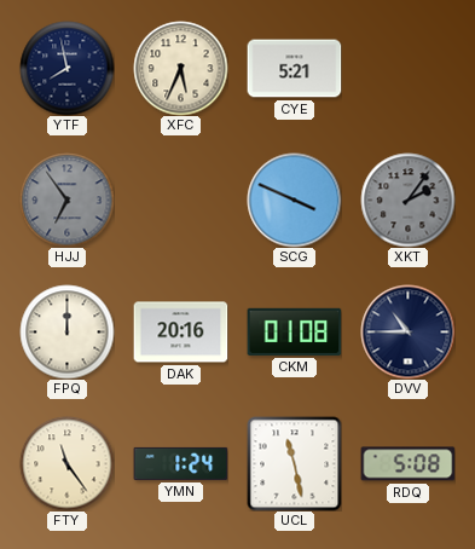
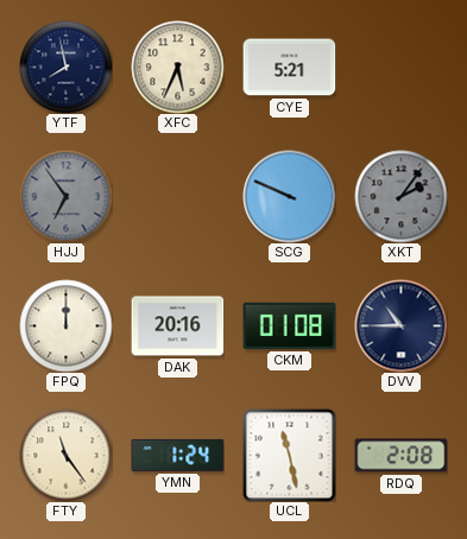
SCG: 3:49 -> 9:49
RDQ: 5:08 -> 2:08
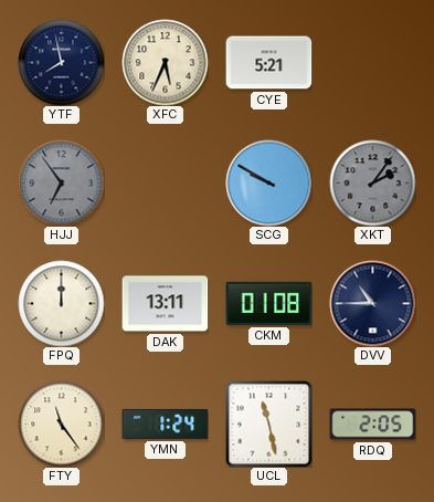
SCG: 9:49 -> 9:50
DAK: 20:16 -> 13:11
RDQ: 2:08 -> 2:05
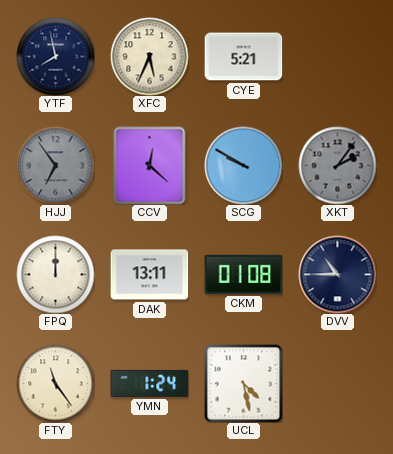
CCV: none -> 12:22
UCL: 11:28 -> 4:28
RDQ: 2:05 -> none
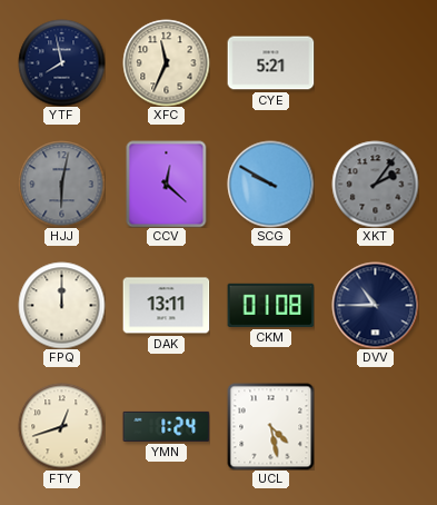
XFC: 5:34 -> 11:34
HJJ: 6:54 -> 6:02
FTY: 11:24 -> 12:42
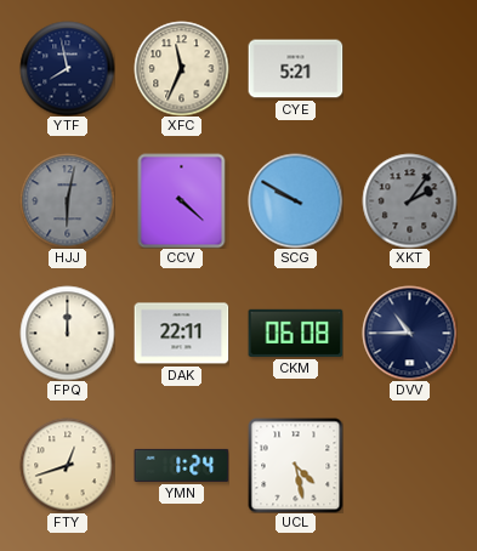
CCV: 12:22 -> 4:22
DAK: 13:11 -> 22:11
CKM: 01:08 -> 06:08
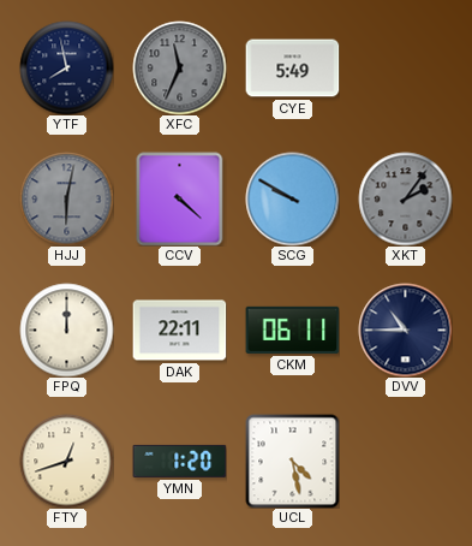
XFC dial: cream -> grey
CYE: 5:21 -> 5:49
CKM: 06:08 -> 06:11
YMN: 1:24 -> 1:20
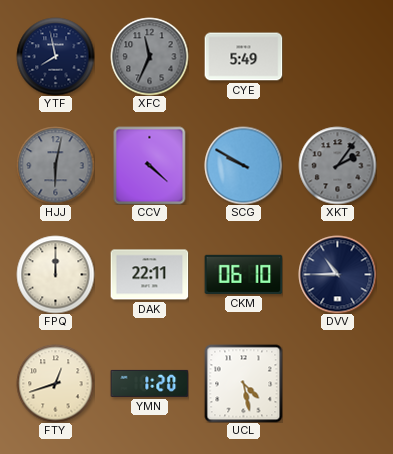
CKM: 06:11 -> 06:10
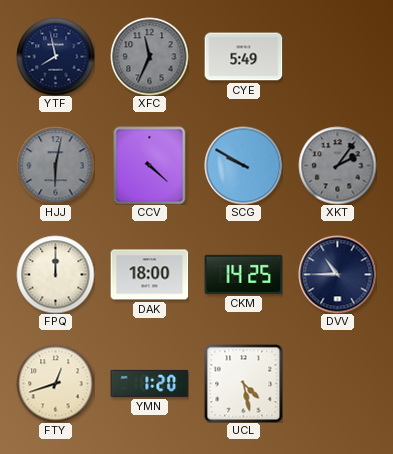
DAK: 22:11 -> 18:00
CKM: 06:10 -> 14:25
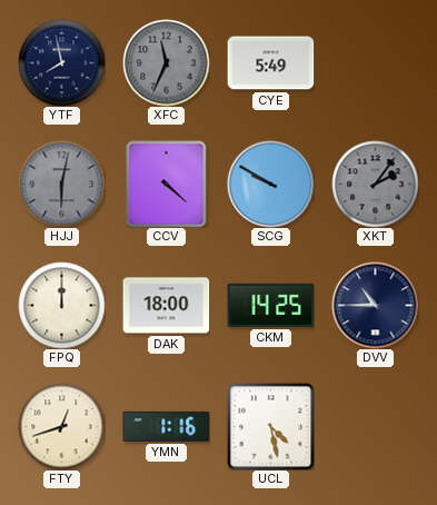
YMN: 1:20 -> 1:16
